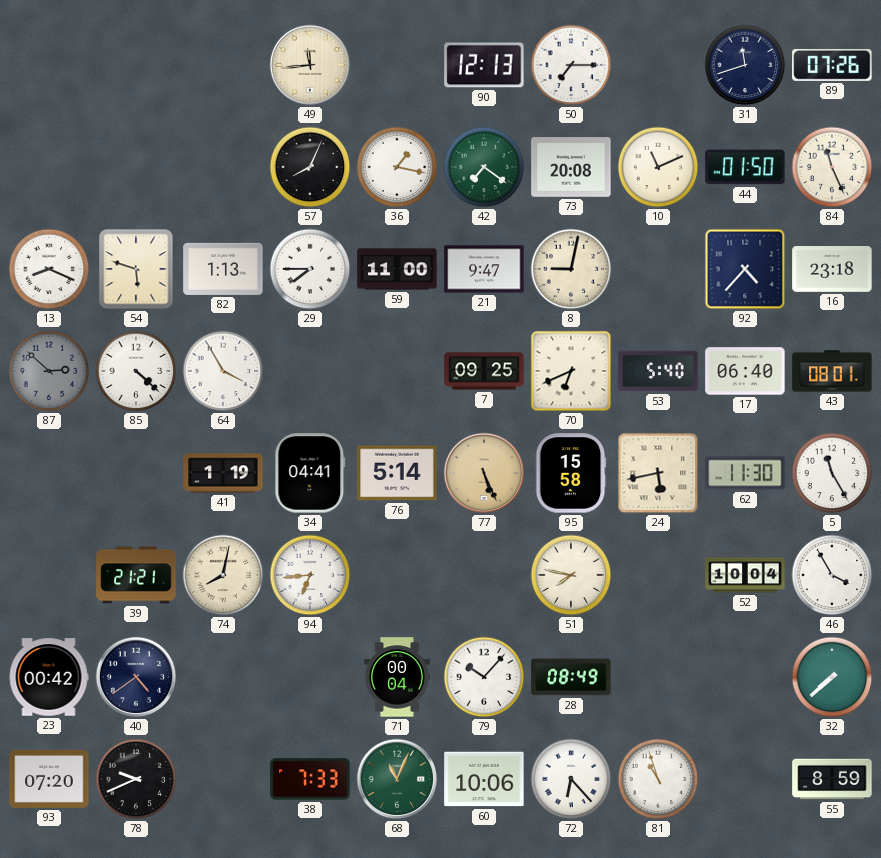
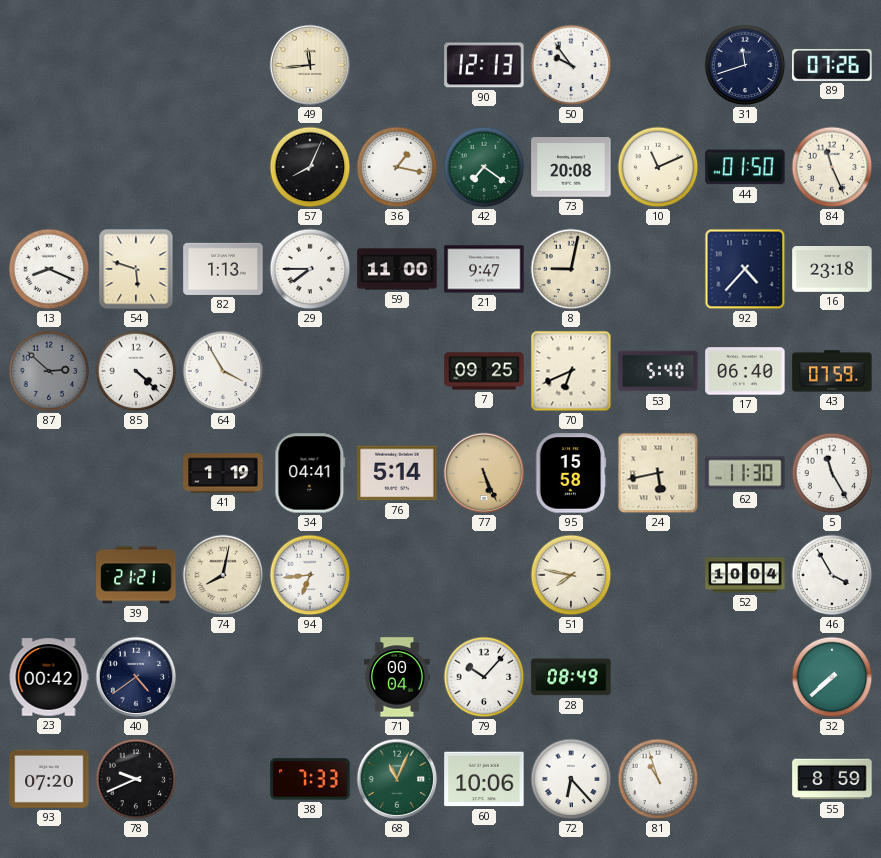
50: 7:15 -> 9:54
43: 08:01 -> 07:59
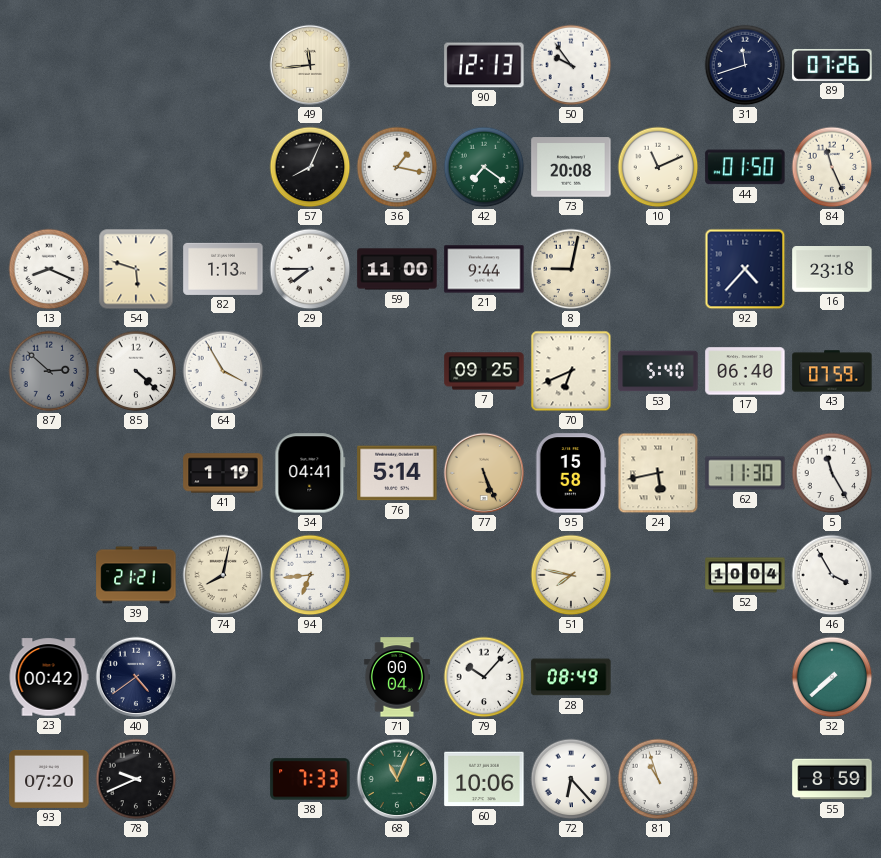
21: 9:47 -> 9:44
